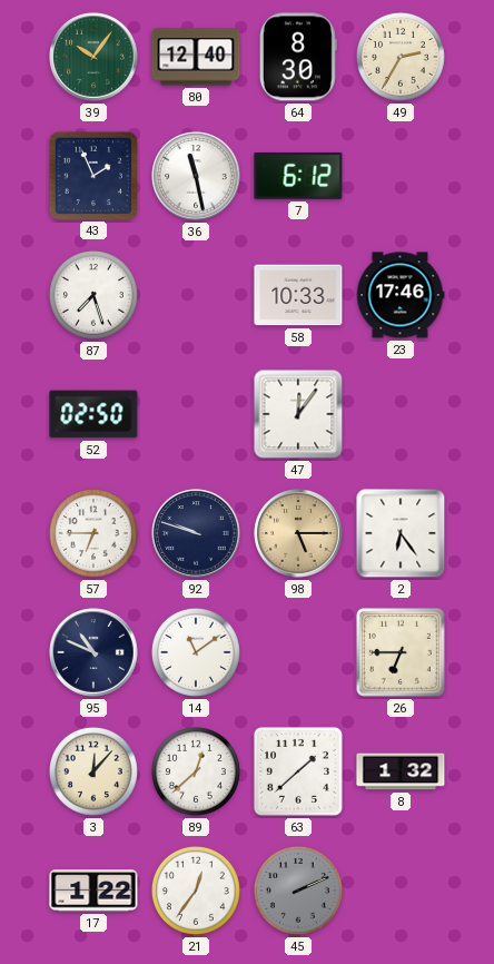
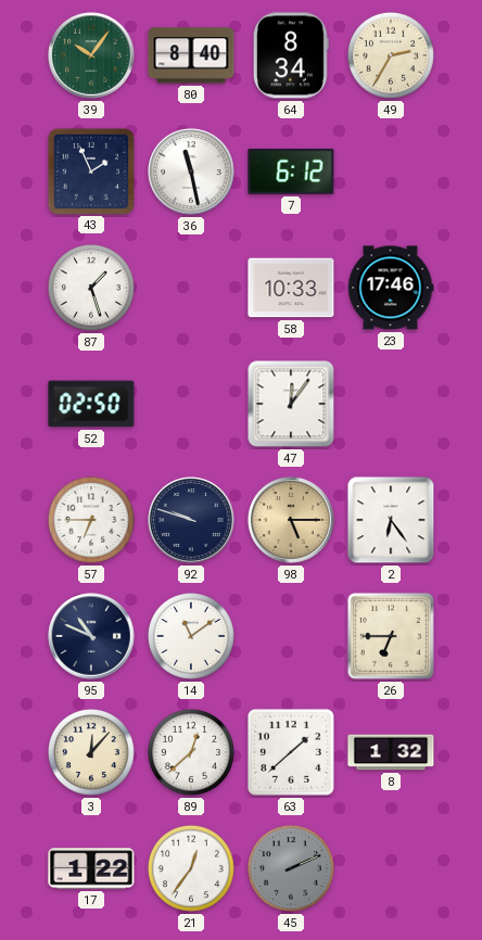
80: 12:40 -> 8:40
64: 8:30 -> 8:34
87: 7:27 -> 1:27
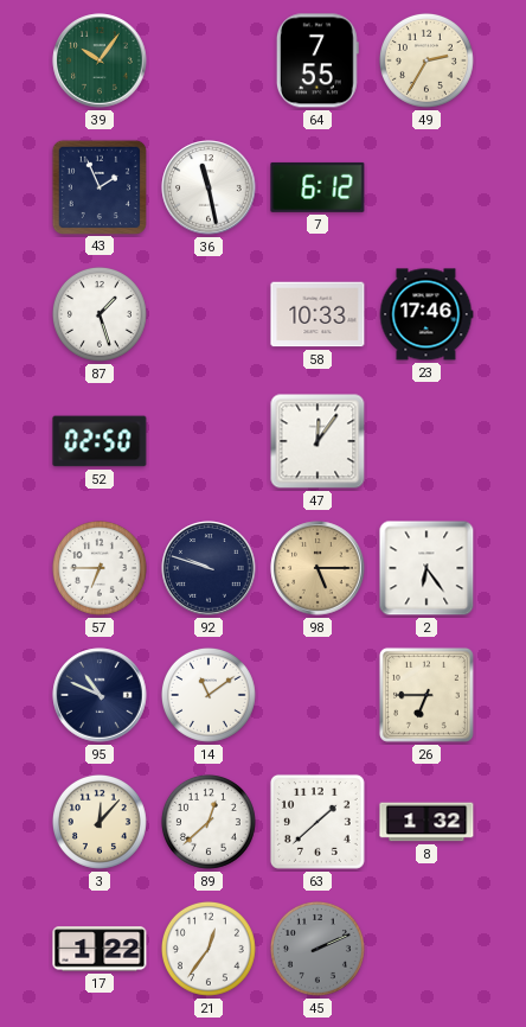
80: 8:40 -> none
64: 8:34 -> 7:55
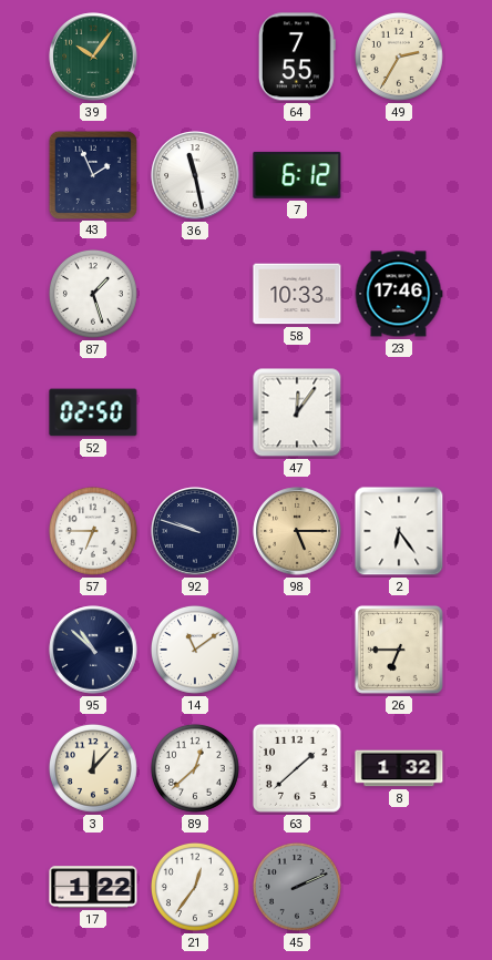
95: 10:49 -> 10:52
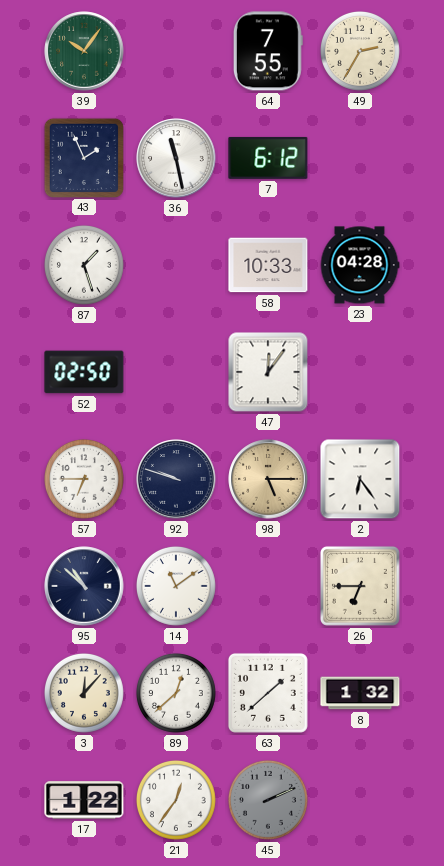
23: 17:46 -> 04:28
